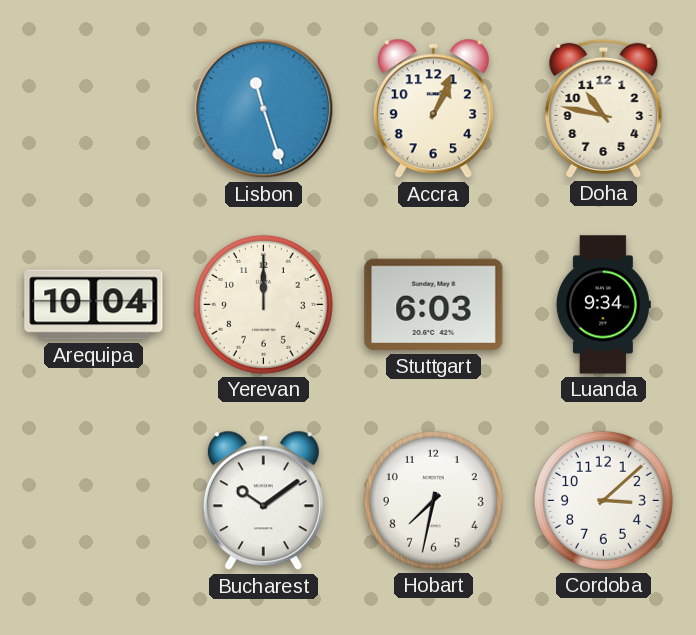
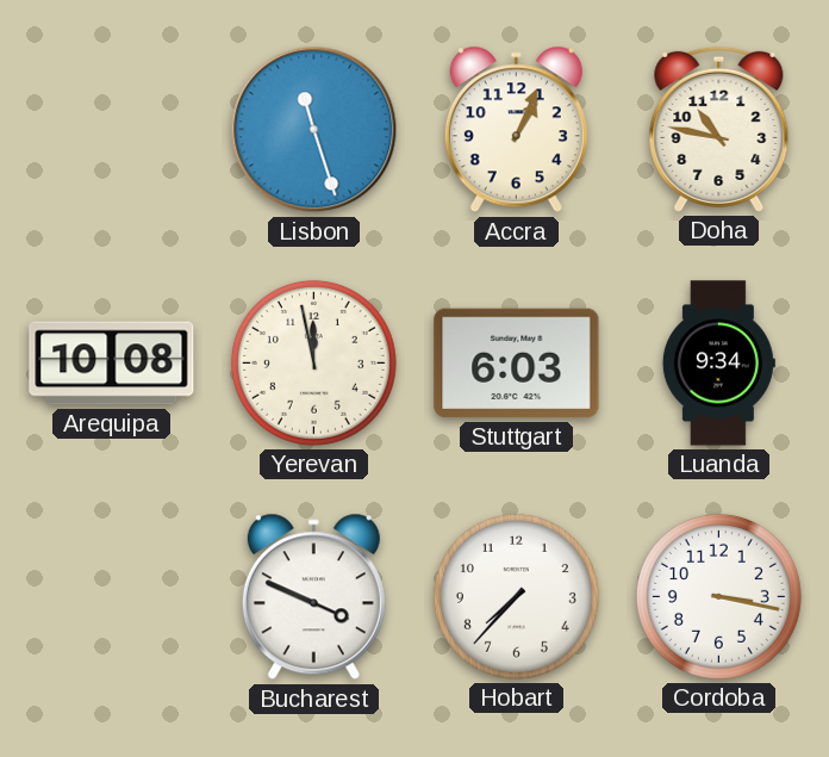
Arequipa: 10:04 -> 10:08
Yerevan: 12:00 -> 11:58
Bucharest: 10:09 -> 3:49
Hobart: 7:32 -> 7:37
Cordoba: 3:08 -> 3:17
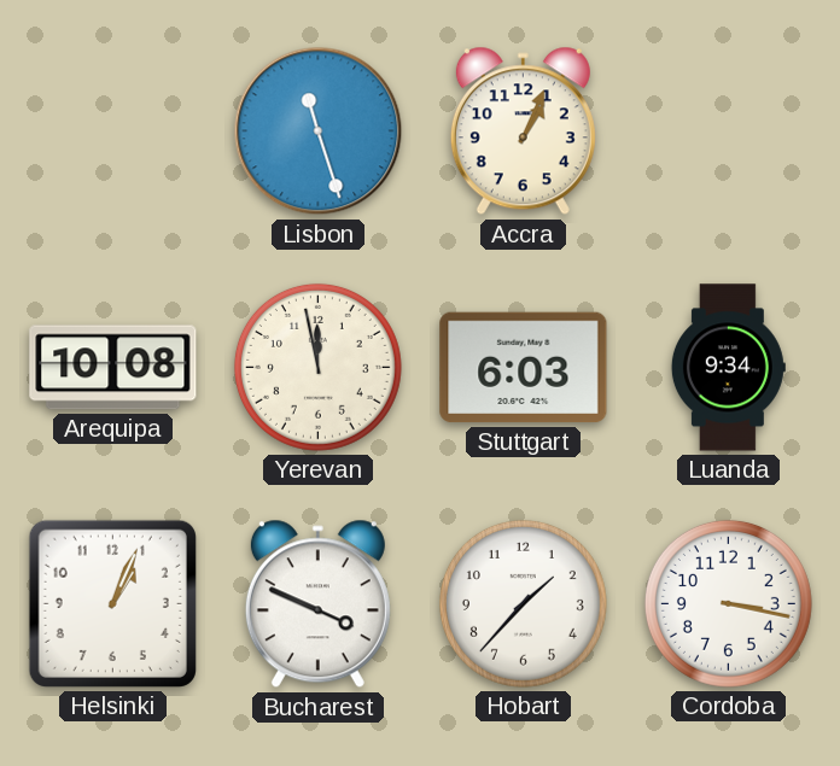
Doha: 10:47 -> none
Helsinki: none -> 1:04
Hobart: 7:37 -> 1:37
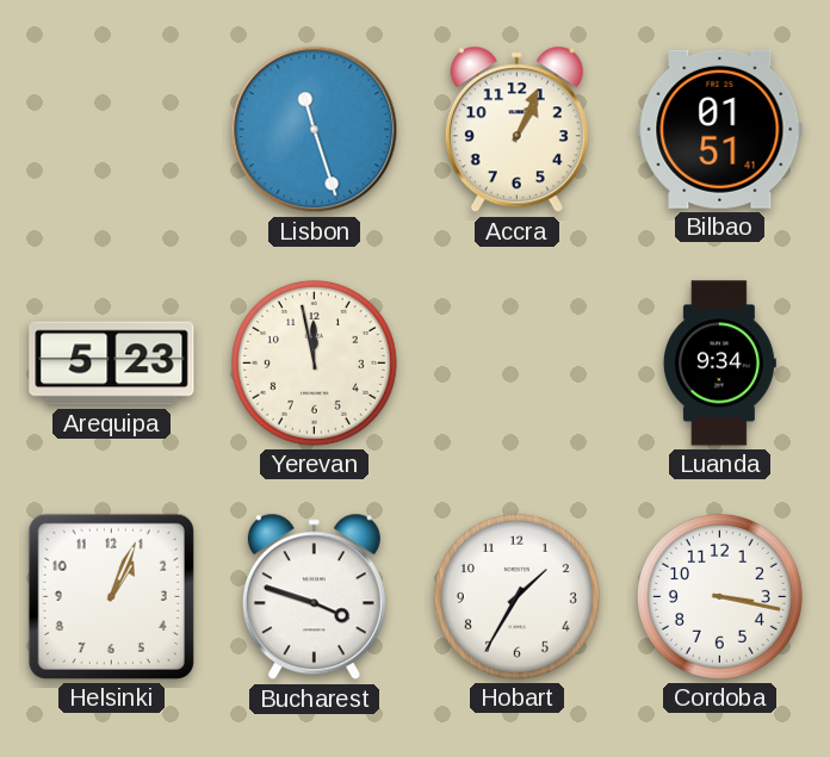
Bilbao: none -> 01:51
Arequipa: 10:08 -> 5:23
Stuttgart: 6:03 -> none
Bucharest: 3:49 -> 3:48
Hobart: 1:37 -> 1:35
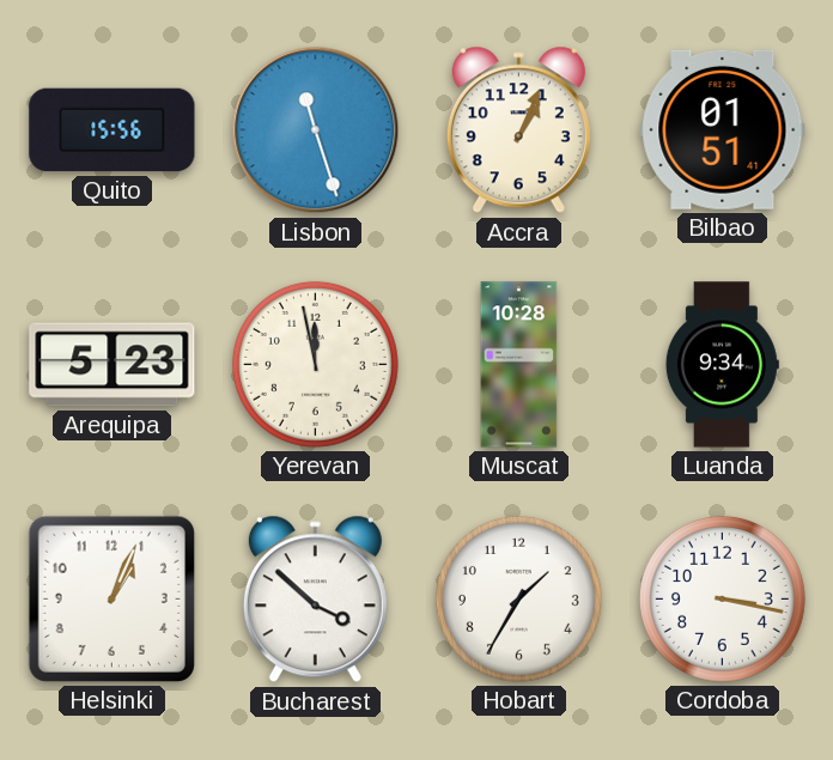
Quito: none -> 15:56
Muscat: none -> 10:28
Bucharest: 3:48 -> 3:52
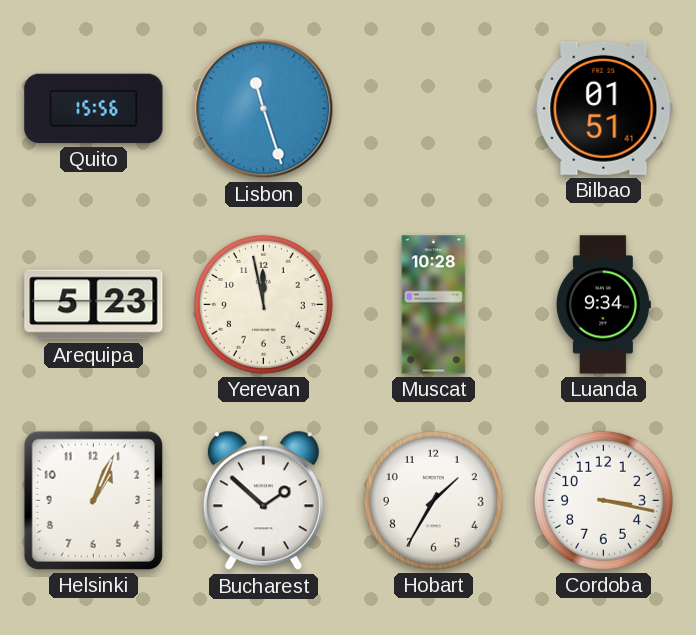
Accra: 1:04 -> none
Bucharest: 3:52 -> 1:52
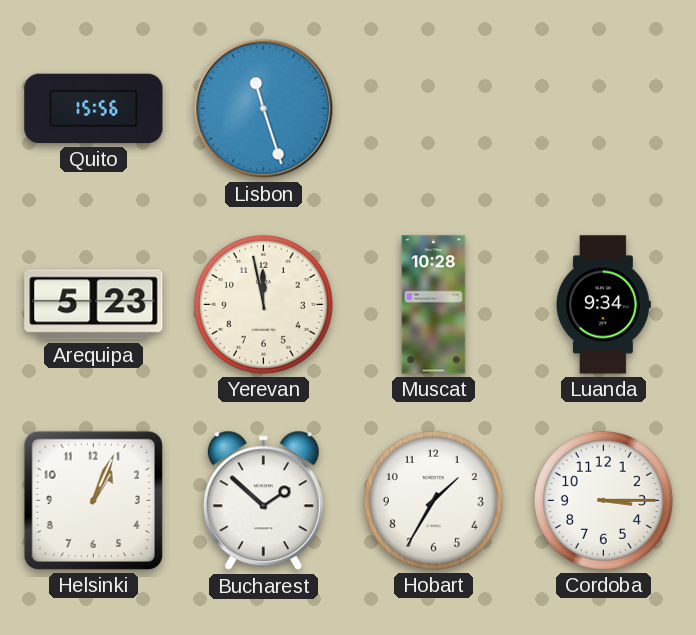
Bilbao: 01:51 -> none
Cordoba: 3:17 -> 3:15
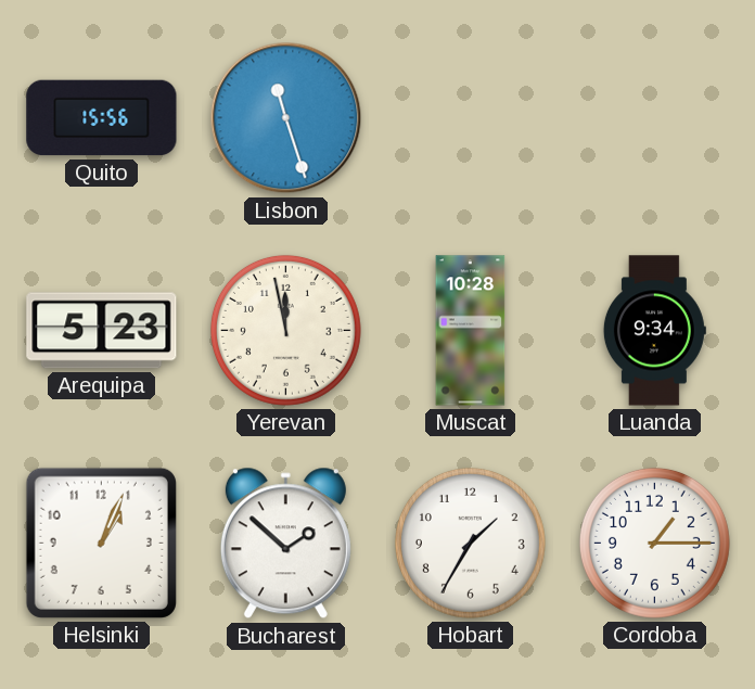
Cordoba: 3:15 -> 1:15
